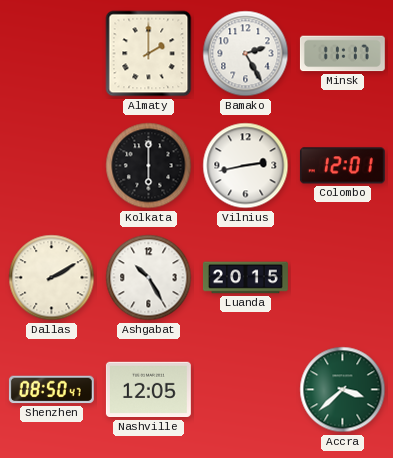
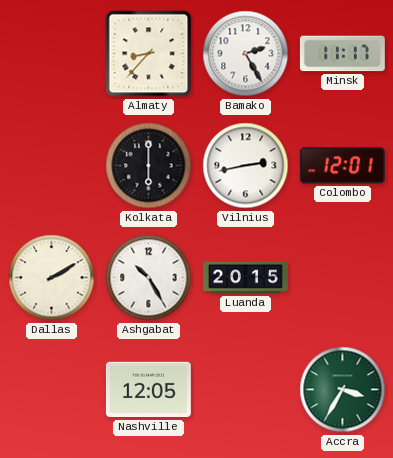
Almaty: 2:00 -> 8:37
Shenzhen: 08:50 -> none
Accra: 3:38 -> 3:35
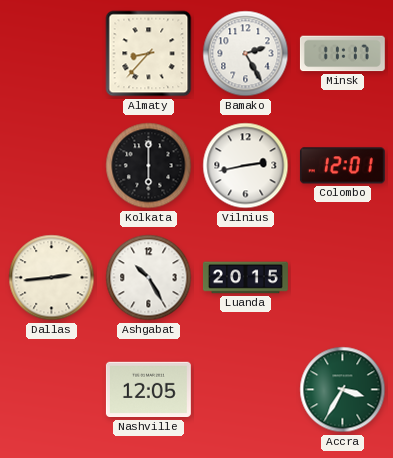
Dallas: 2:10 -> 2:44
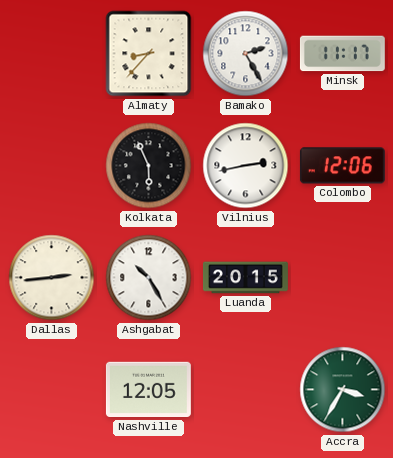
Kolkata: 6:00 -> 5:56
Colombo: 12:01 -> 12:06
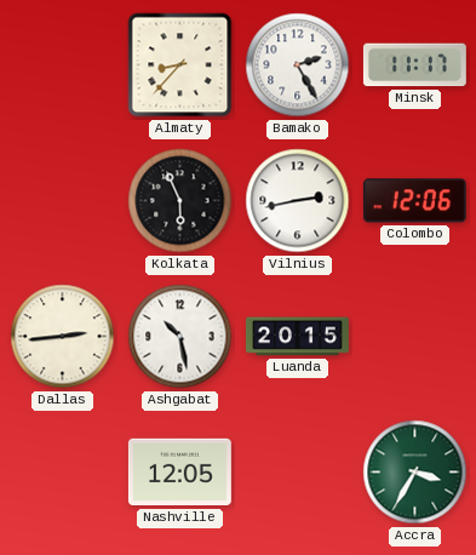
Ashgabat: 10:25 -> 10:28
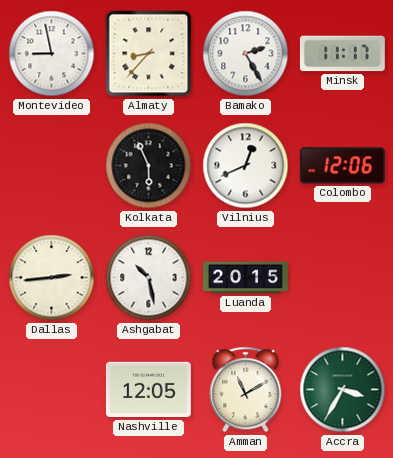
Montevideo: none -> 8:58
Vilnius: 2:43 -> 12:41
Amman: none -> 11:10
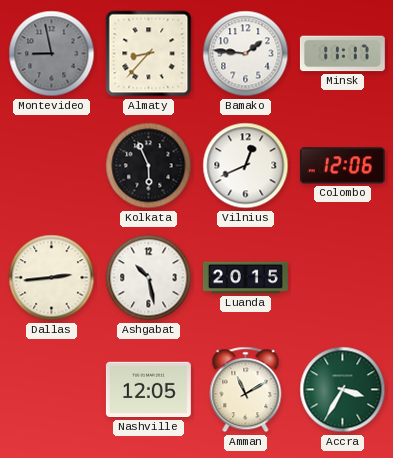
Montevideo dial: white -> grey
Bamako: 2:25 -> 1:46
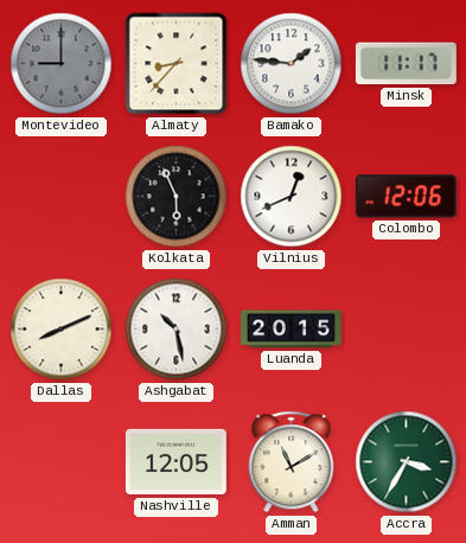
Montevideo: 8:58 -> 9:00
Dallas: 2:44 -> 8:11
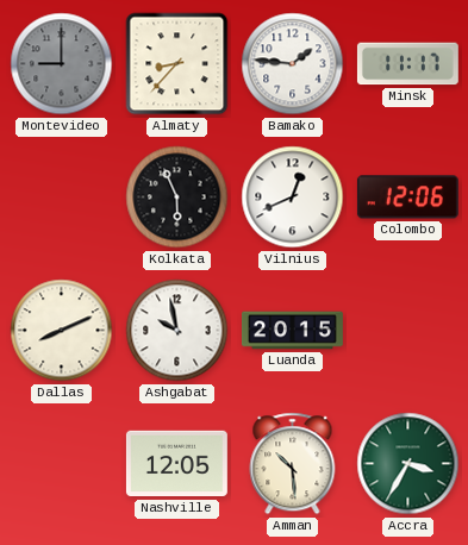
Ashgabat: 10:28 -> 9:58
Amman: 11:10 -> 10:29
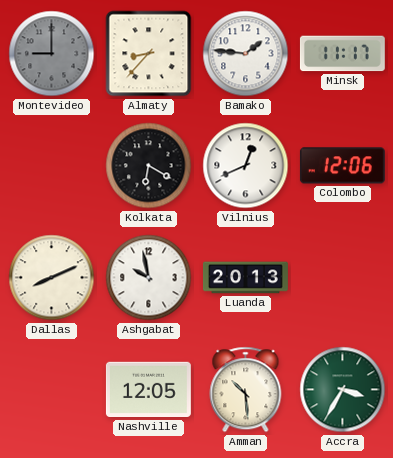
Kolkata: 5:56 -> 6:20
Luanda: 20:15 -> 20:13
